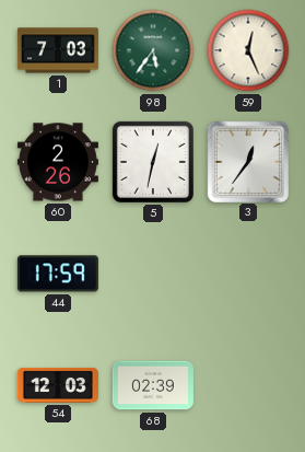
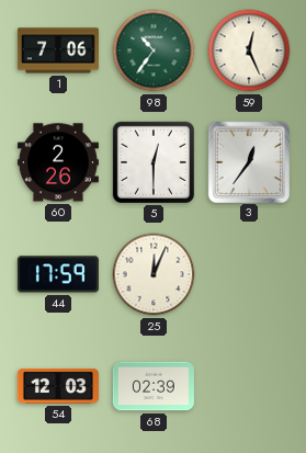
1: 7:03 -> 7:06
98: 5:36 -> 10:36
5: 12:32 -> 12:30
25: none -> 12:04
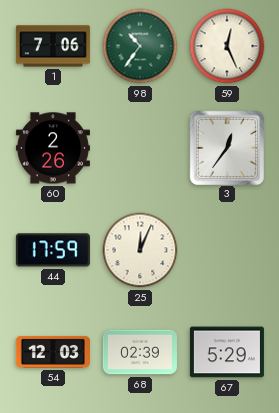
5: 12:30 -> none
67: none -> 5:29
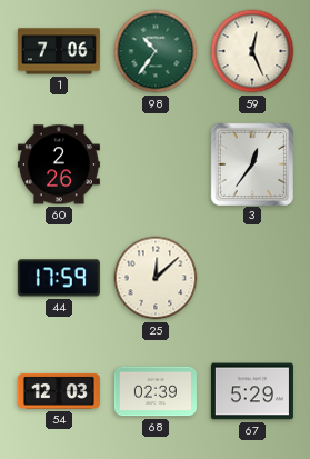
25: 12:04 -> 12:08
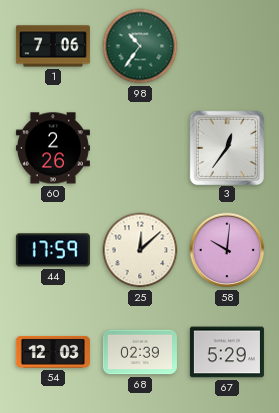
59: 12:26 -> none
58: none -> 10:01
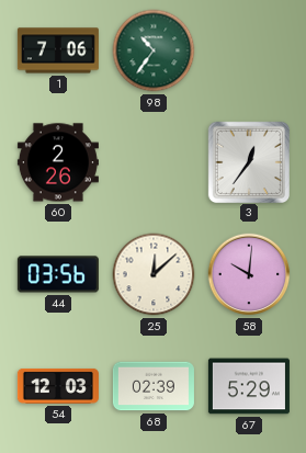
44: 17:59 -> 03:56
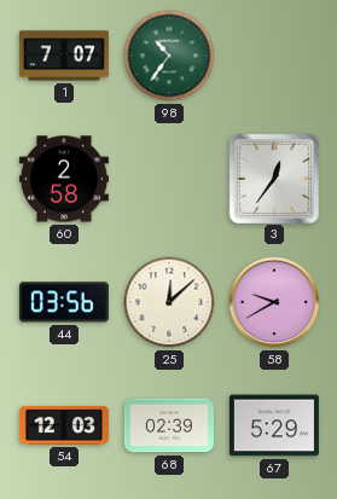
1: 7:06 -> 7:07
60: 2:26 -> 2:58
58: 10:01 -> 9:40
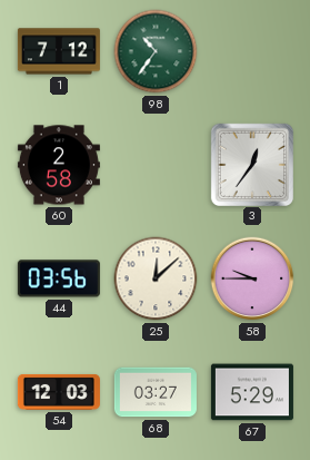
1: 7:07 -> 7:12
58: 9:40 -> 9:45
68: 02:39 -> 03:27
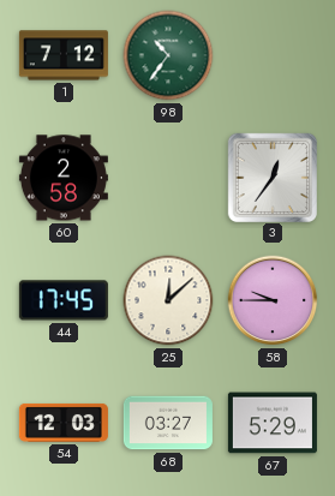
44: 03:56 -> 17:45
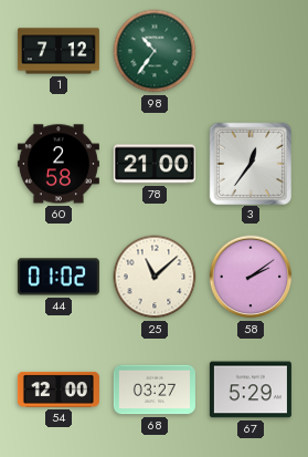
78: none -> 21:00
44: 17:45 -> 01:02
25: 12:08 -> 11:08
58: 9:45 -> 2:09
54: 12:03 -> 12:00
